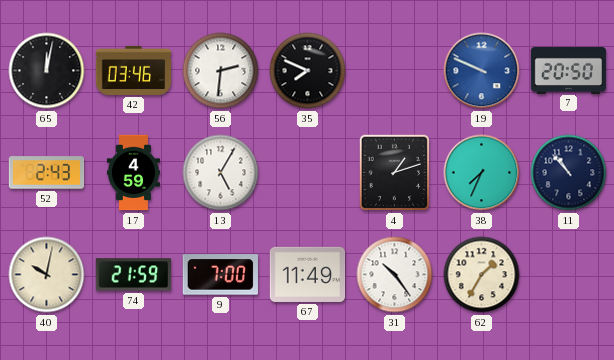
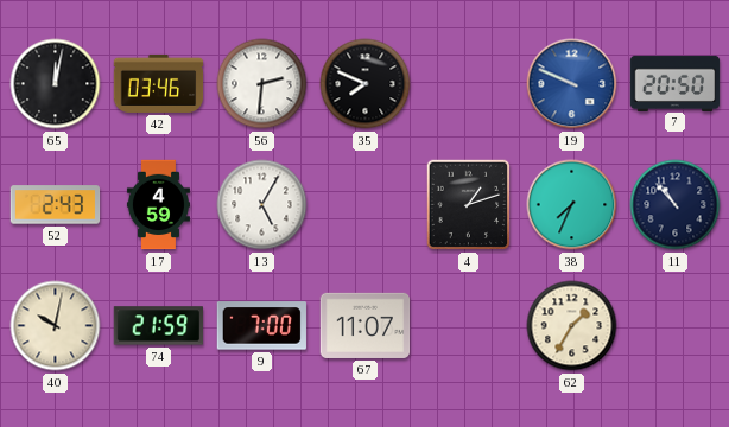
67: 11:49 -> 11:07
31: 10:24 -> none
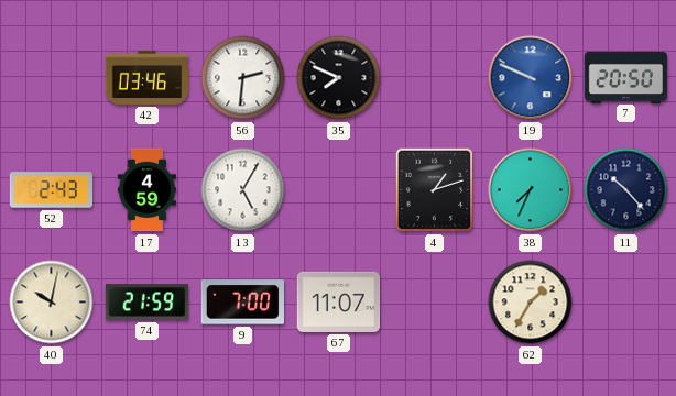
65: 12:02 -> none
11: 10:53 -> 10:23
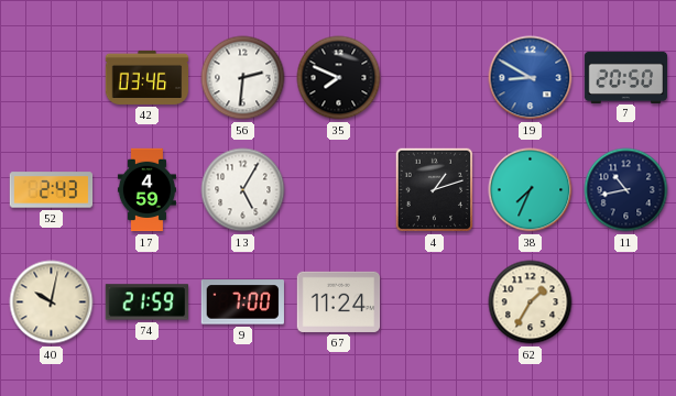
19: 9:49 -> 8:50
11: 10:23 -> 10:43
67: 11:07 -> 11:24
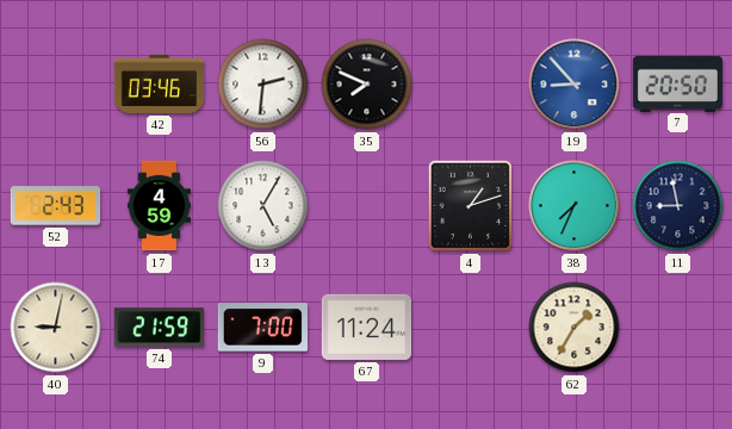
19: 8:50 -> 8:53
11: 10:43 -> 8:58
40: 10:02 -> 9:02
